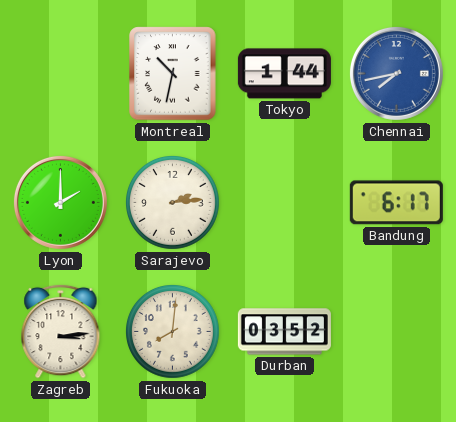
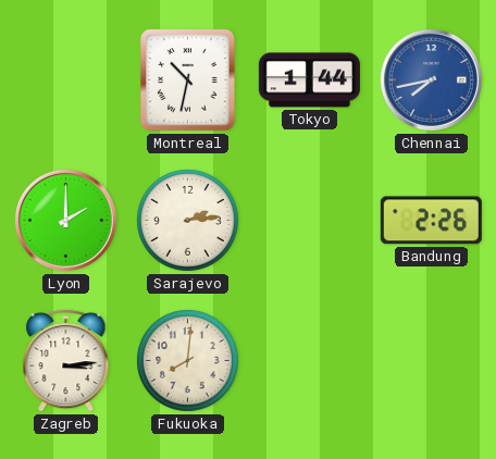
Bandung: 6:17 -> 2:26
Durban: 03:52 -> none
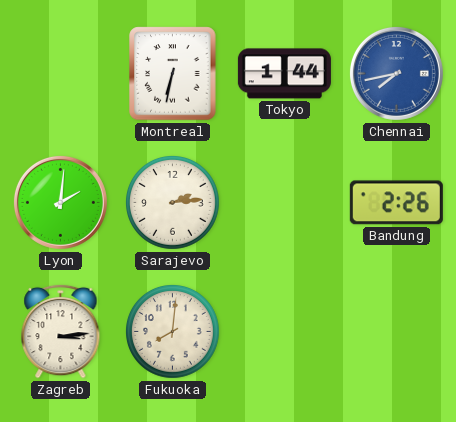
Montreal: 10:32 -> 6:32
Lyon: 2:00 -> 2:01
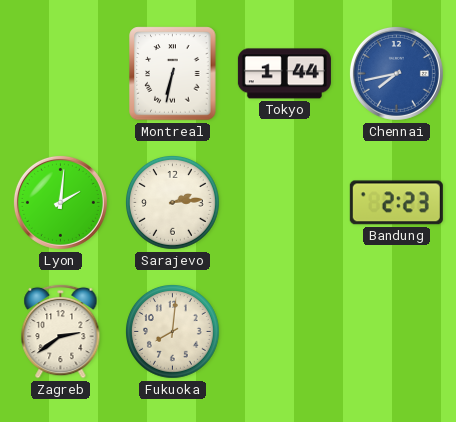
Bandung: 2:26 -> 2:23
Zagreb: 3:14 -> 2:39
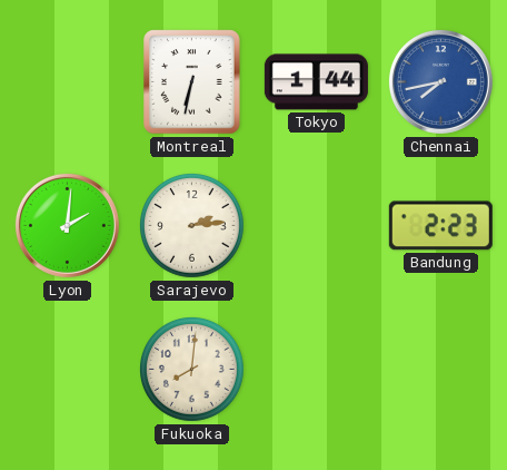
Zagreb: 2:39 -> none
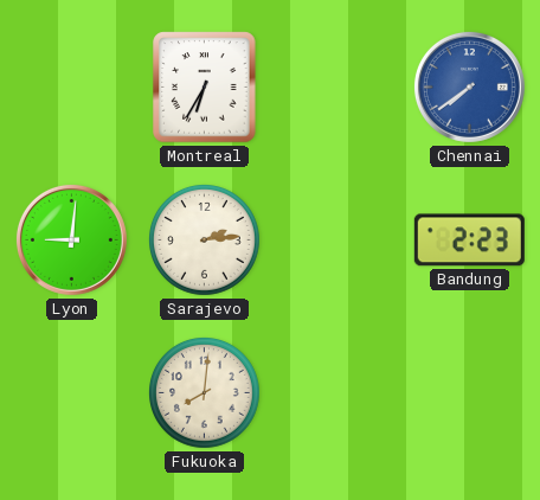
Montreal: 6:32 -> 6:35
Tokyo: 1:44 -> none
Chennai: 7:43 -> 7:39
Lyon: 2:01 -> 9:01
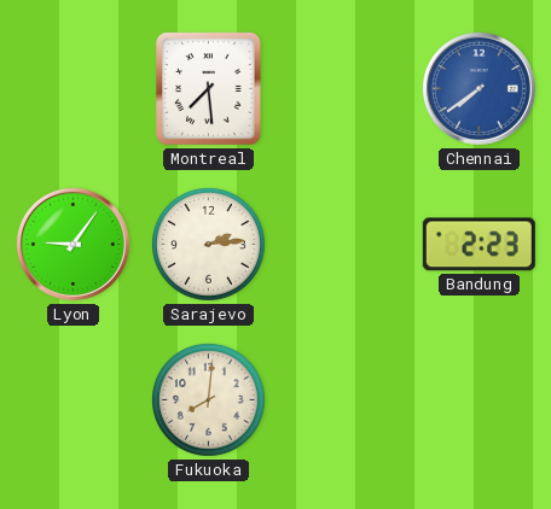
Montreal: 6:35 -> 7:29
Lyon: 9:01 -> 9:06
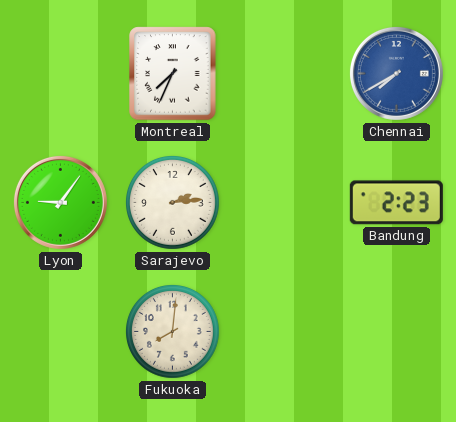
Montreal: 7:29 -> 7:34
Chennai: 7:39 -> 7:40
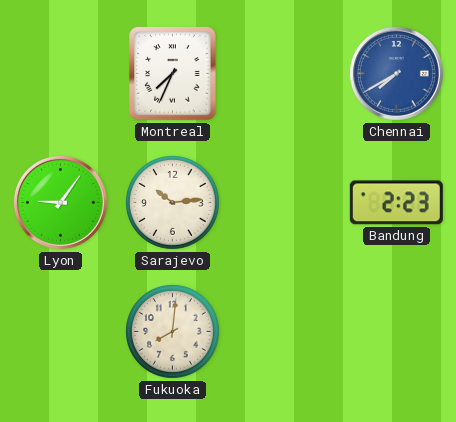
Sarajevo: 2:14 -> 10:14
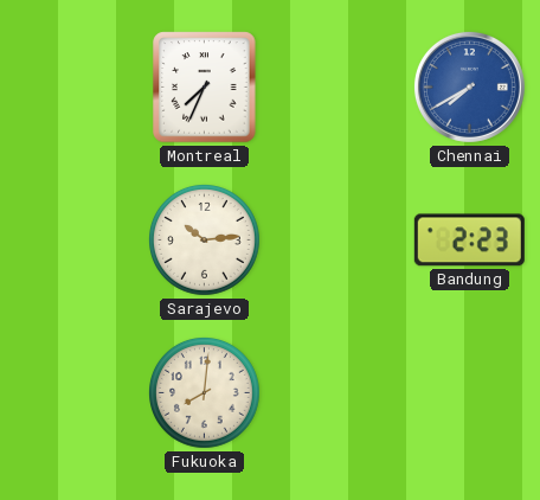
Lyon: 9:06 -> none
